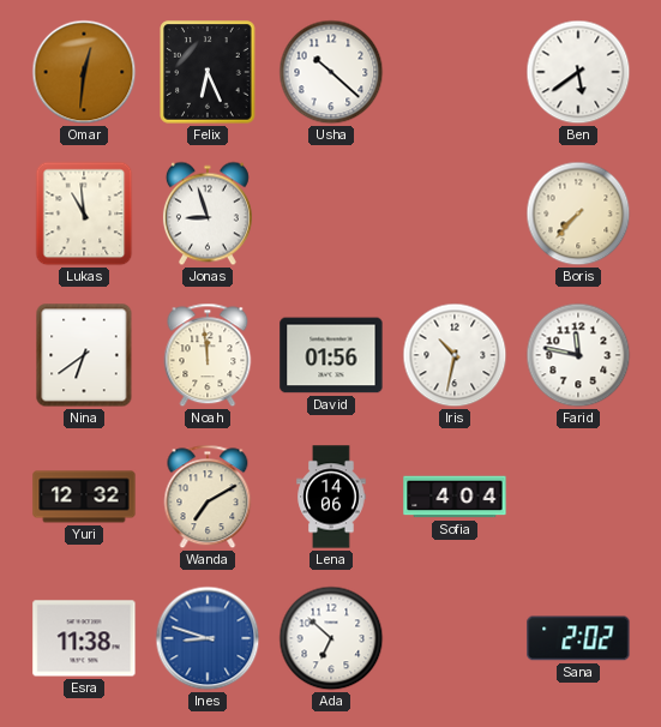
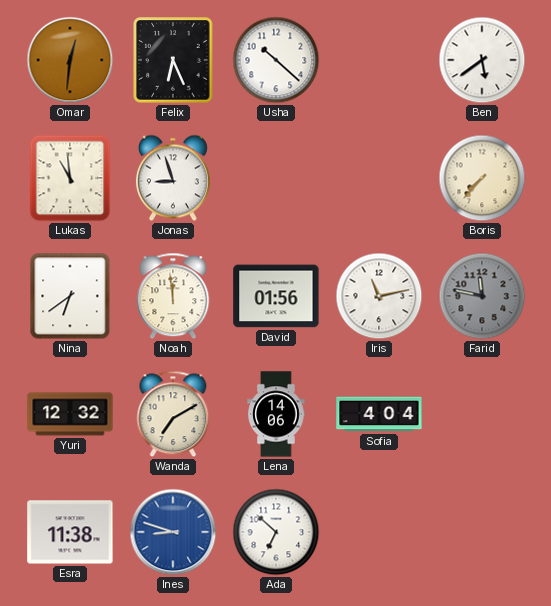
Iris: 10:32 -> 11:13
Farid dial: white -> grey
Sana: 2:02 -> none
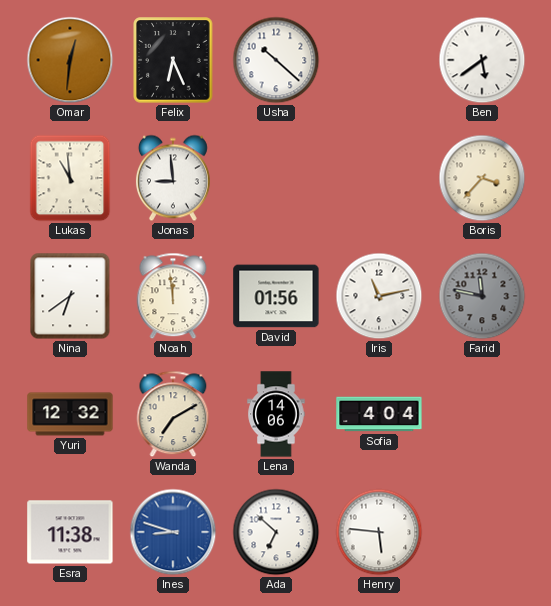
Jonas: 8:57 -> 8:59
Boris: 7:37 -> 3:37
Henry: none -> 5:46
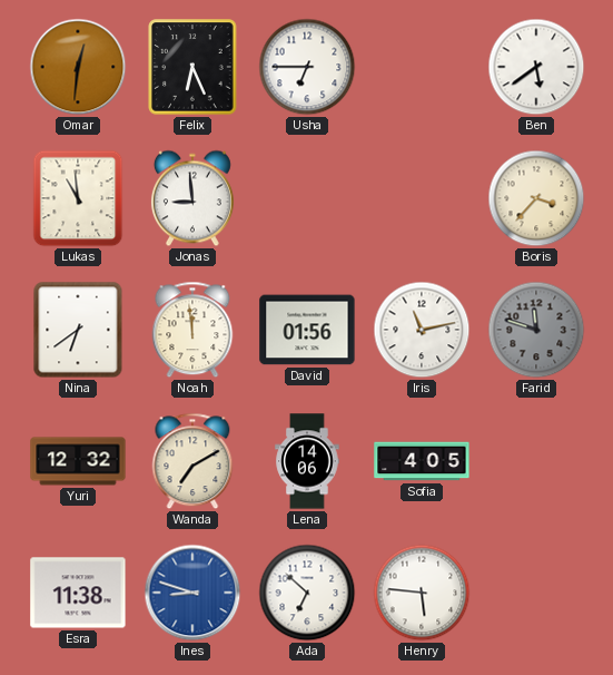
Usha: 10:22 -> 6:45
Farid: 11:47 -> 11:48
Sofia: 4:04 -> 4:05
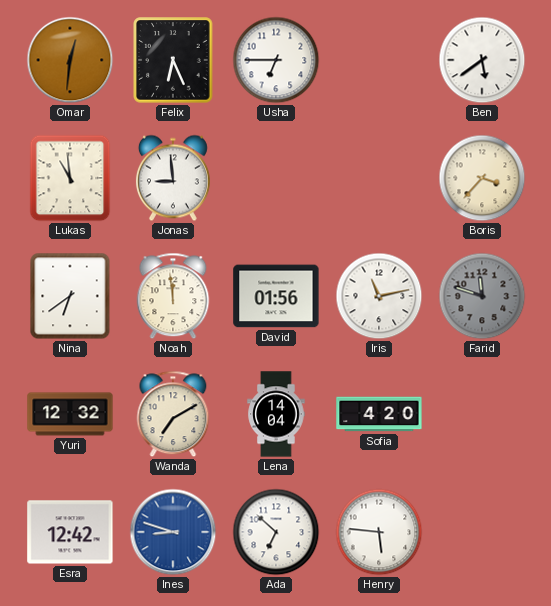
Lena: 14:06 -> 14:04
Sofia: 4:05 -> 4:20
Esra: 11:38 -> 12:42
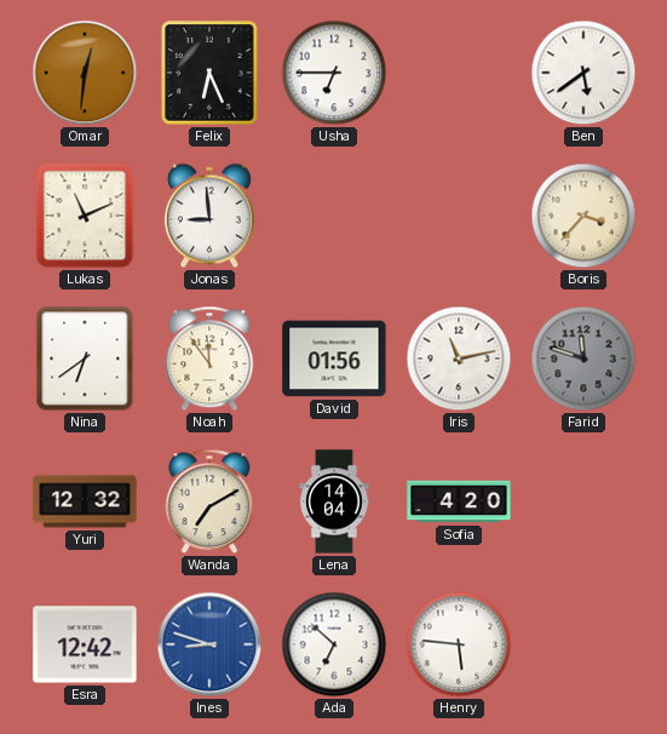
Lukas: 10:59 -> 11:11
Noah: 11:59 -> 11:54
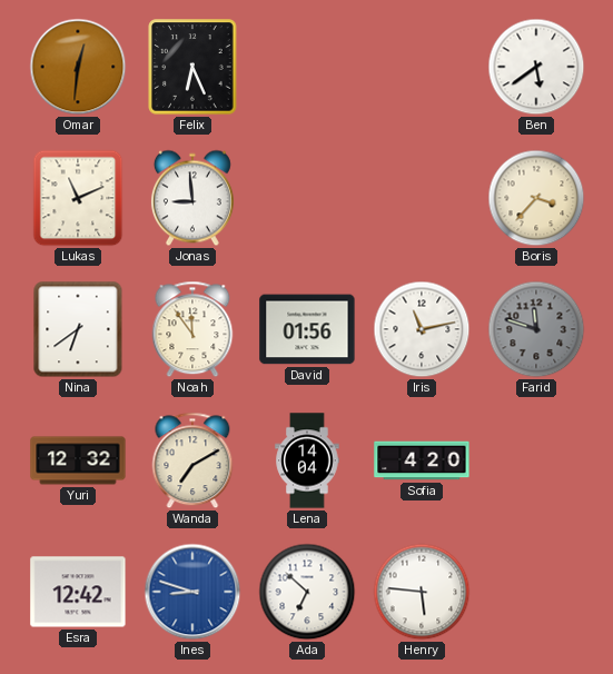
Usha: 6:45 -> none
